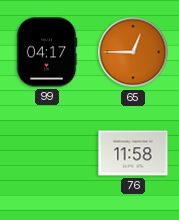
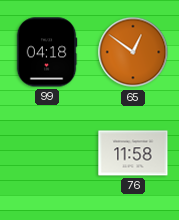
99: 04:17 -> 04:18
65: 12:45 -> 12:51
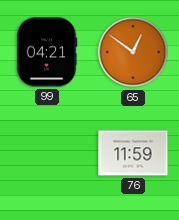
99: 04:18 -> 04:21
76: 11:58 -> 11:59
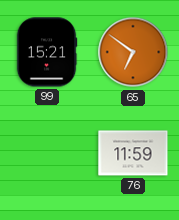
99: 04:21 -> 15:21
65: 12:51 -> 6:51
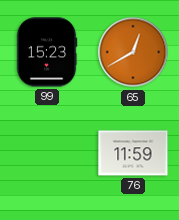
99: 15:21 -> 15:23
65: 6:51 -> 12:40
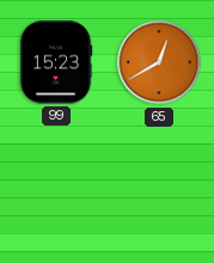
76: 11:59 -> none
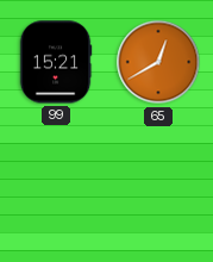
99: 15:23 -> 15:21
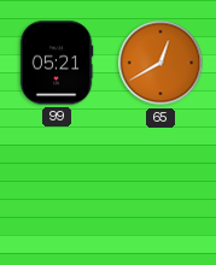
99: 15:21 -> 05:21
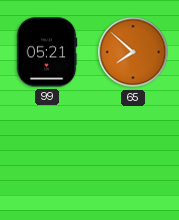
65: 12:40 -> 7:52
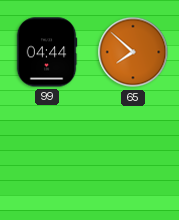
99: 05:21 -> 04:44
